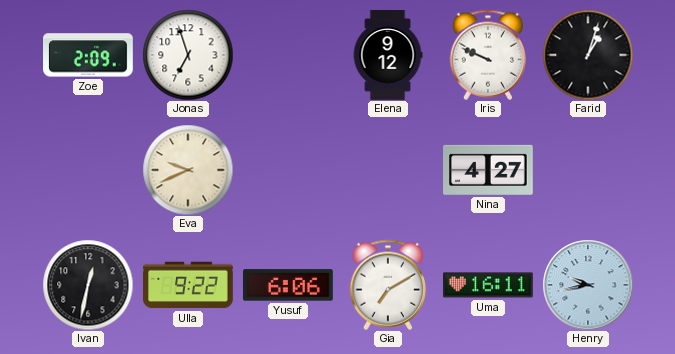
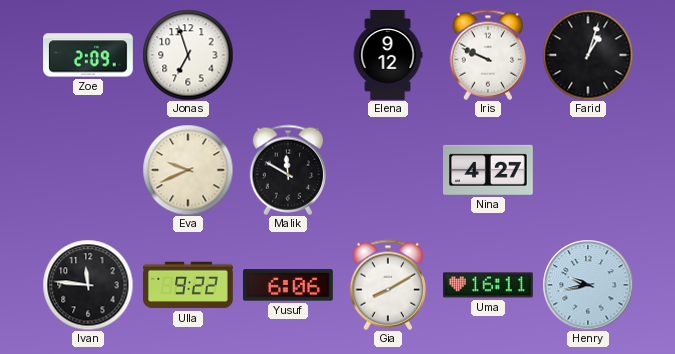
Malik: none -> 11:50
Ivan: 12:32 -> 11:46
Gia: 7:10 -> 8:10
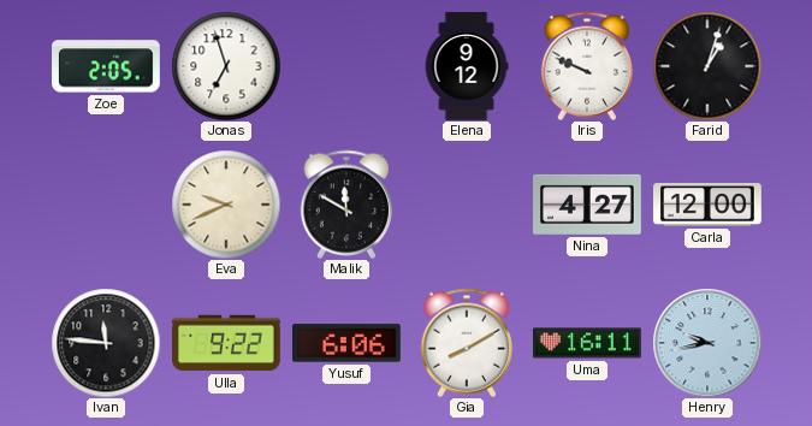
Zoe: 2:09 -> 2:05
Carla: none -> 12:00
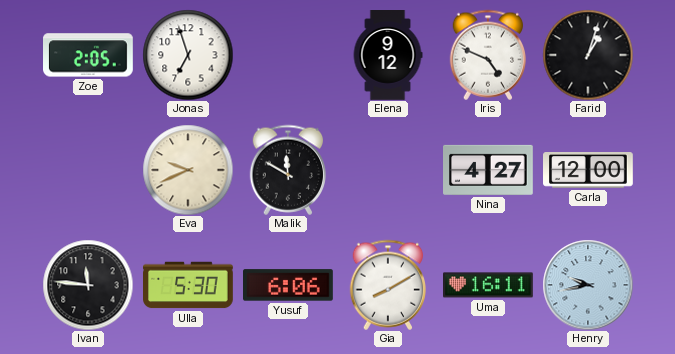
Iris: 9:49 -> 4:49
Ulla: 9:22 -> 5:30
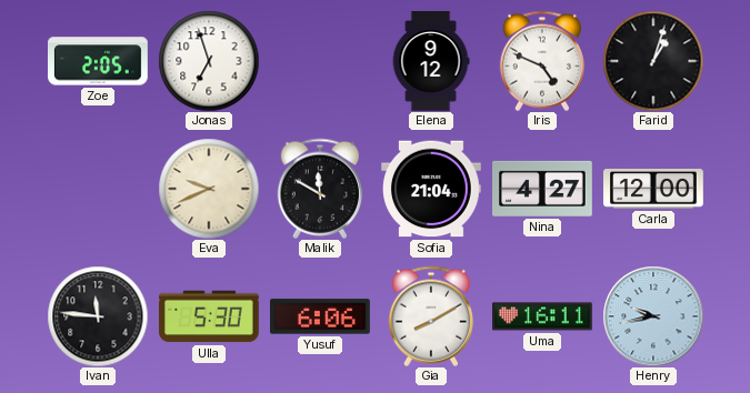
Sofia: none -> 21:04
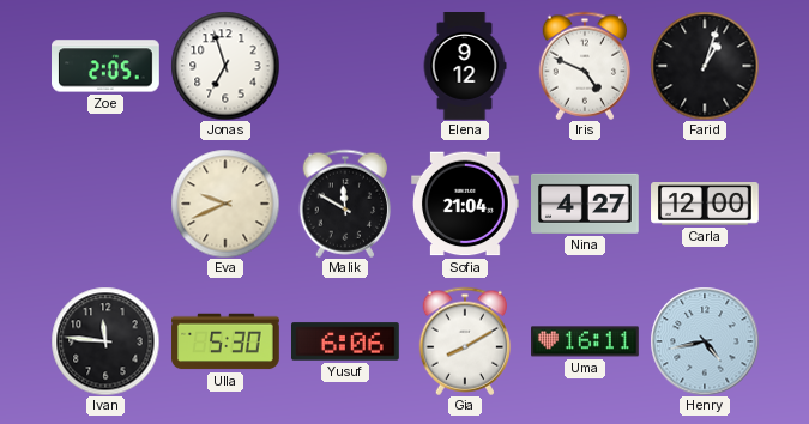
Henry: 9:43 -> 4:43
